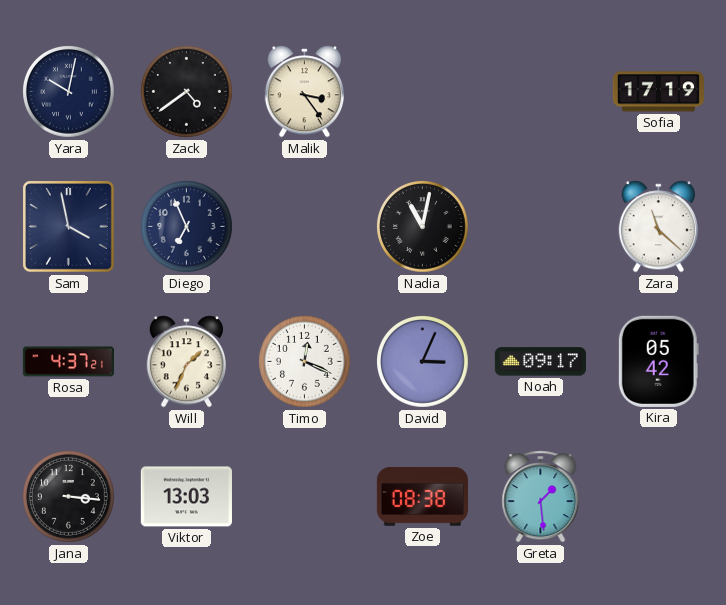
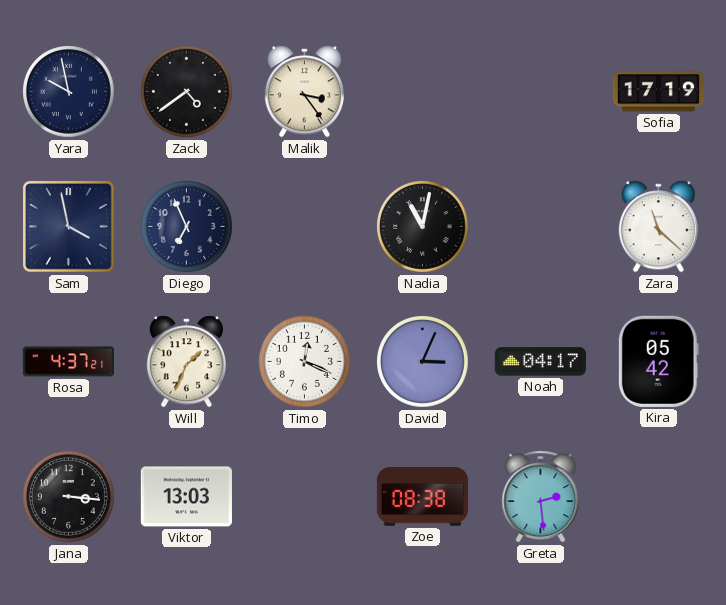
Yara: 10:02 -> 9:58
Noah: 09:17 -> 04:17
Greta: 1:29 -> 2:29
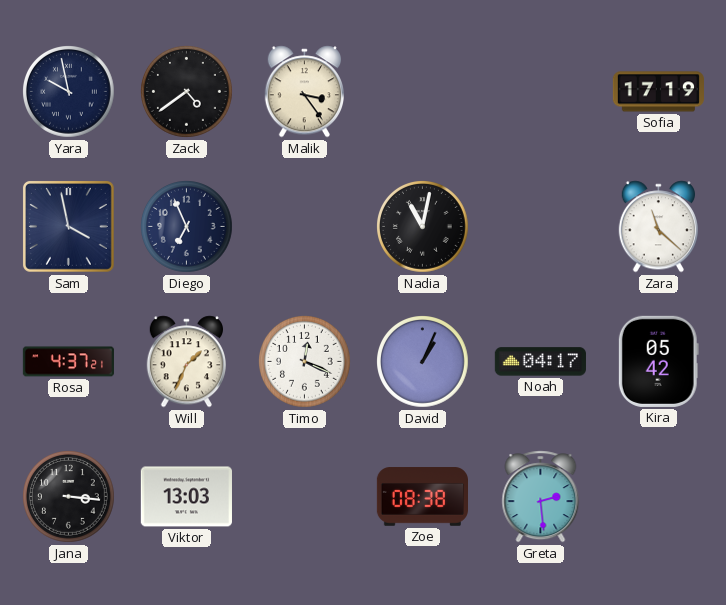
David: 3:04 -> 1:04
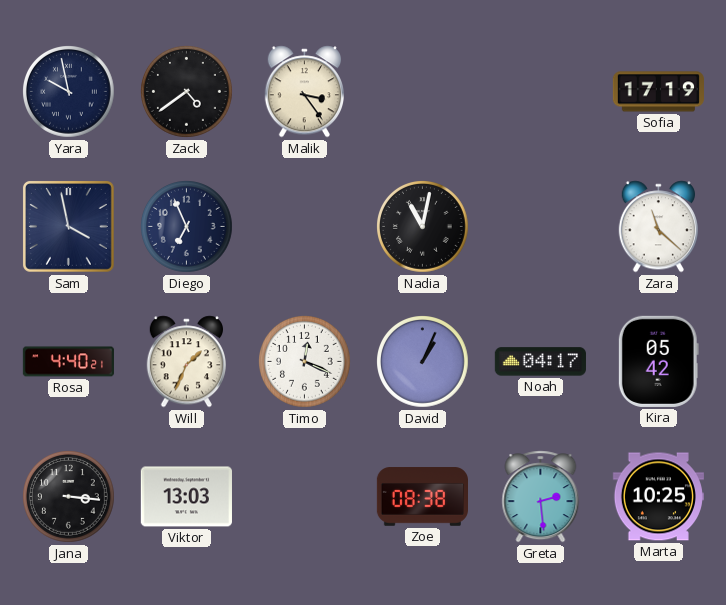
Rosa: 4:37 -> 4:40
Marta: none -> 10:25
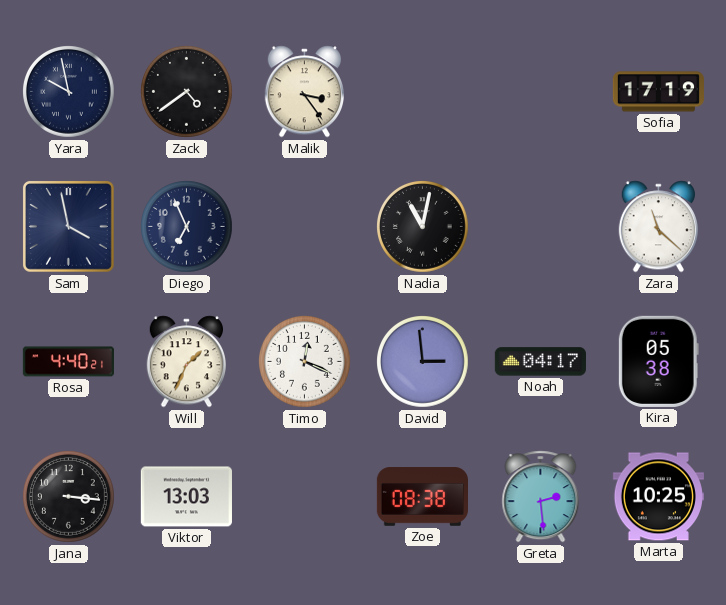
David: 1:04 -> 2:59
Kira: 05:42 -> 05:38
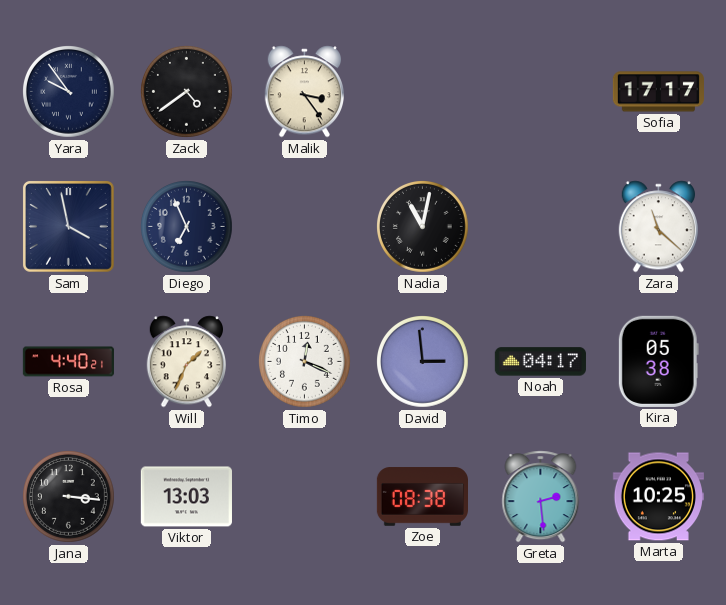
Yara: 9:58 -> 9:54
Sofia: 17:19 -> 17:17
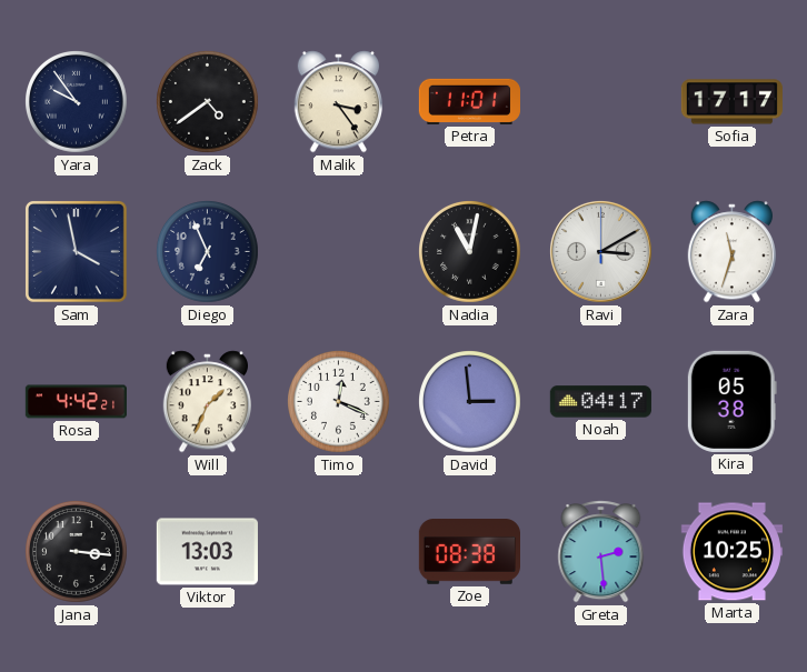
Petra: none -> 11:01
Ravi: none -> 3:10
Zara: 11:22 -> 11:33
Rosa: 4:40 -> 4:42
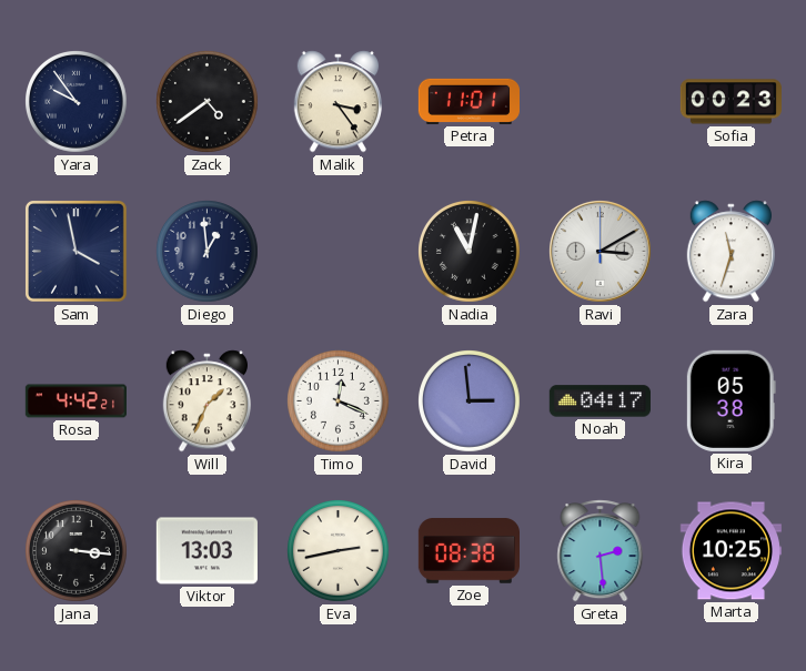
Sofia: 17:17 -> 00:23
Diego: 6:56 -> 12:59
Eva: none -> 2:43
